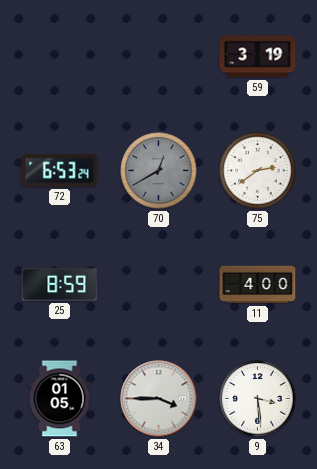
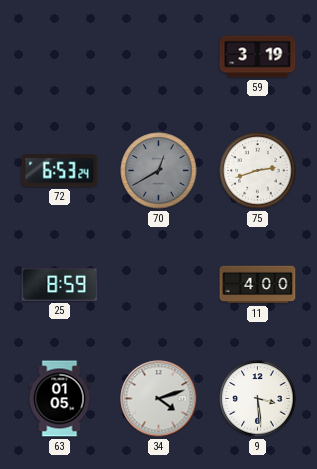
75: 2:39 -> 2:42
34: 3:45 -> 4:12
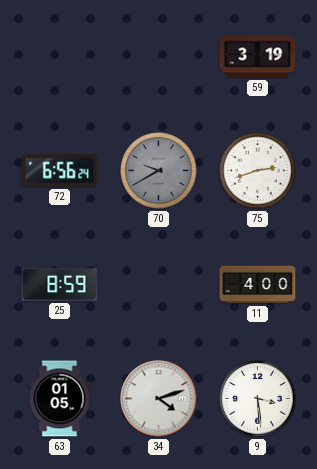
72: 6:53 -> 6:56
70: 12:40 -> 9:40
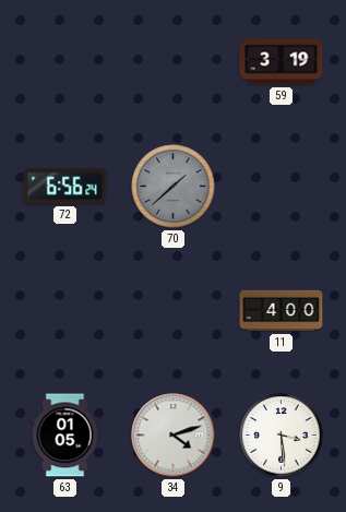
70: 9:40 -> 1:38
75: 2:42 -> none
25: 8:59 -> none
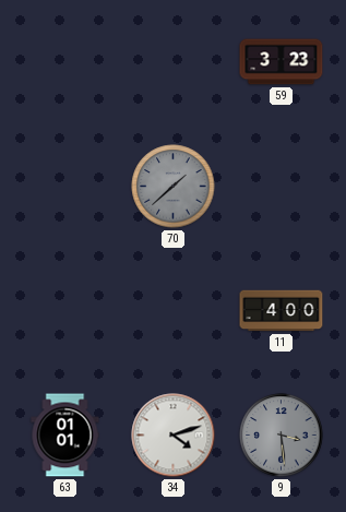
59: 3:19 -> 3:23
72: 6:56 -> none
63: 01:05 -> 01:01
9 dial: white -> grey
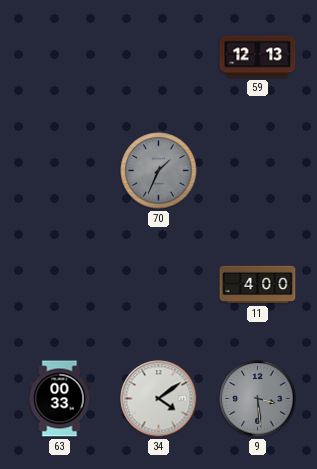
59: 3:23 -> 12:13
70: 1:38 -> 1:34
63: 01:01 -> 00:33
34: 4:12 -> 4:09
